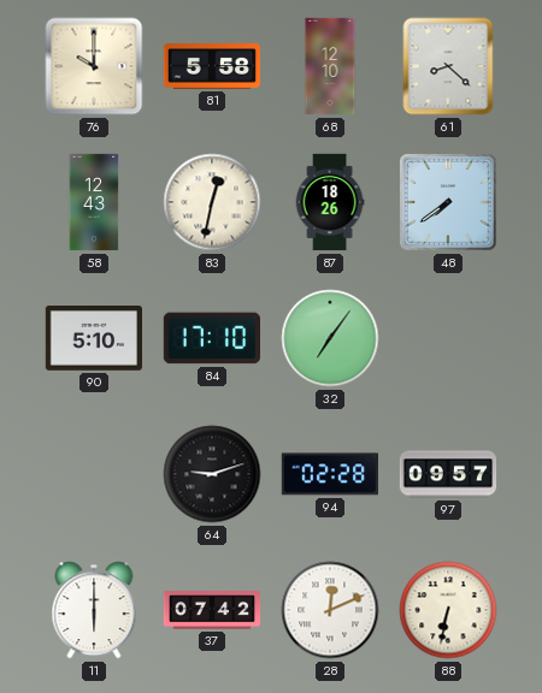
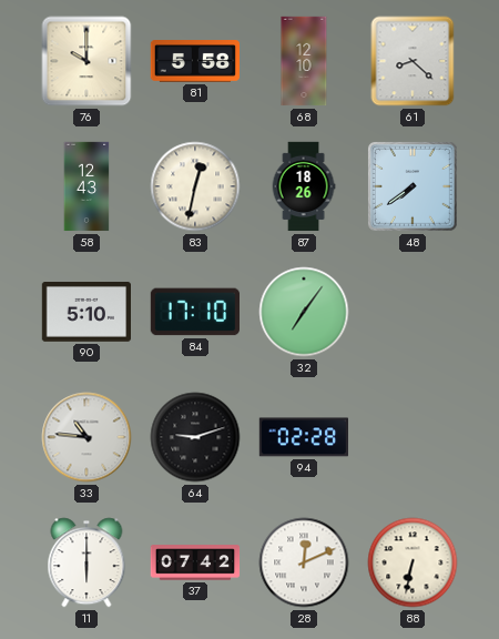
33: none -> 10:46
97: 09:57 -> none
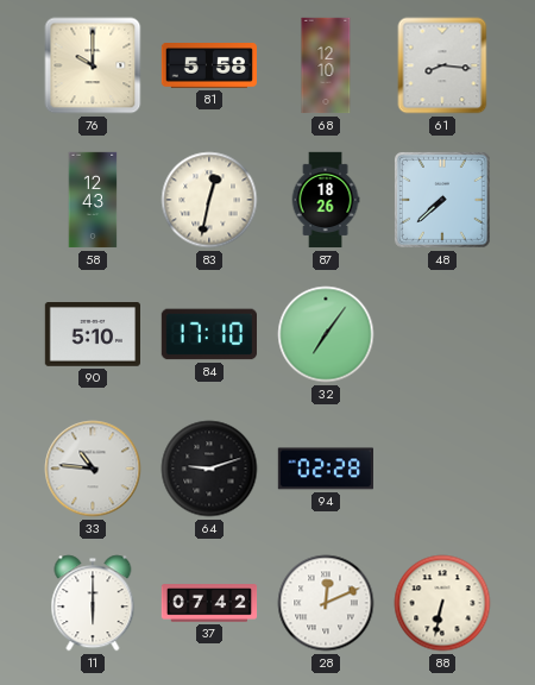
61: 8:22 -> 8:16
48: 7:39 -> 7:38
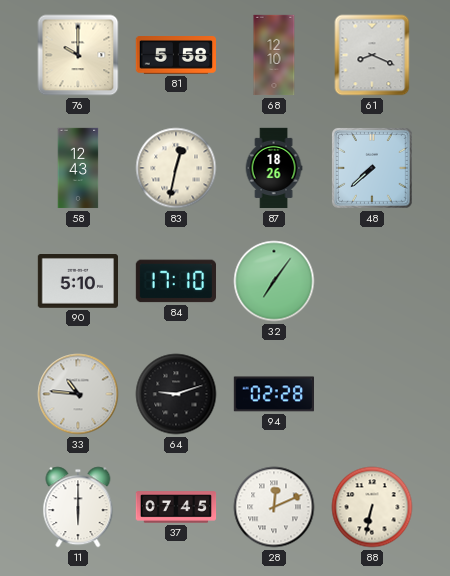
61: 8:16 -> 8:19
37: 07:42 -> 07:45
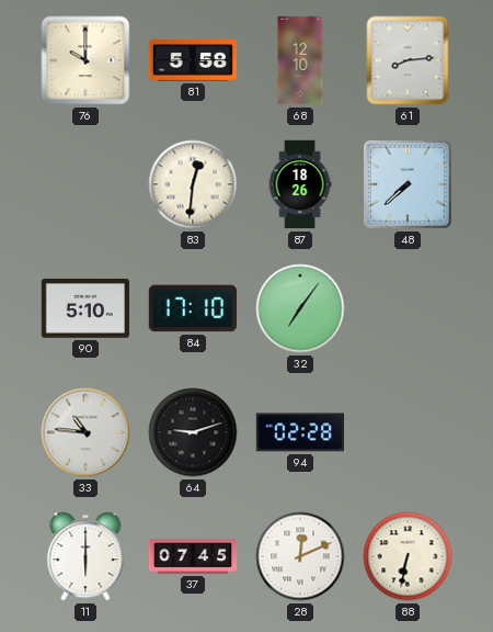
61: 8:19 -> 8:14
58: 12:43 -> none
83: 12:32 -> 12:31
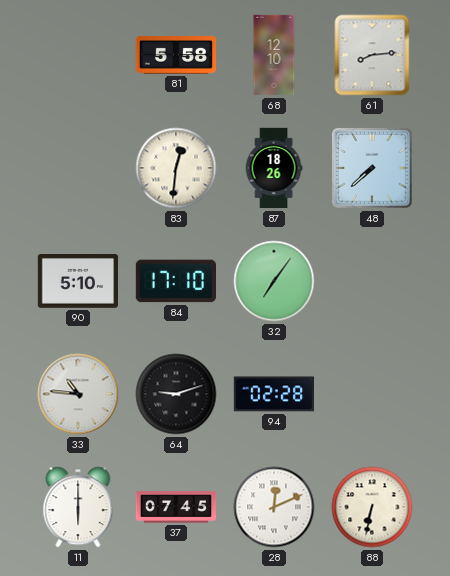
76: 10:00 -> none
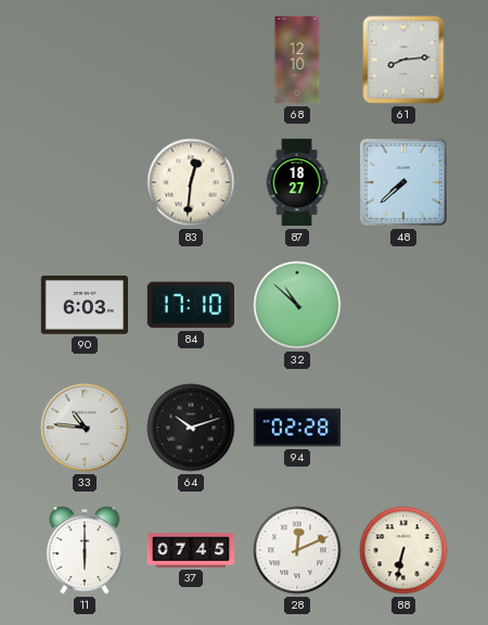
81: 5:58 -> none
87: 18:26 -> 18:27
90: 5:10 -> 6:03
32: 7:06 -> 10:52
64: 9:12 -> 10:12
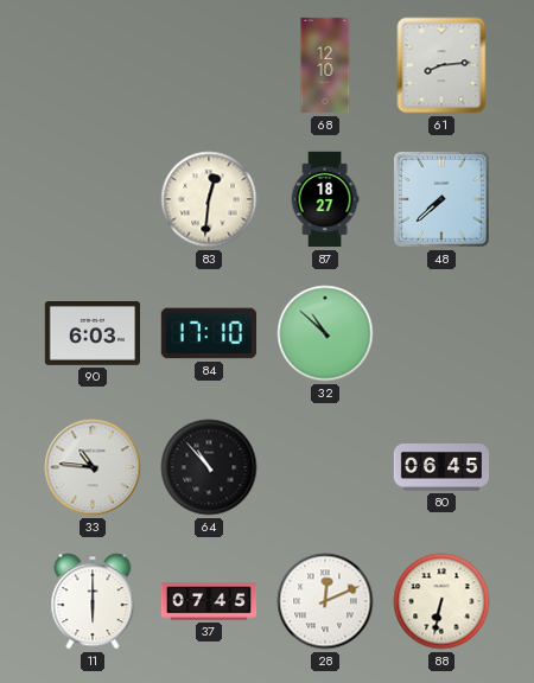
64: 10:12 -> 10:53
94: 02:28 -> none
80: none -> 06:45
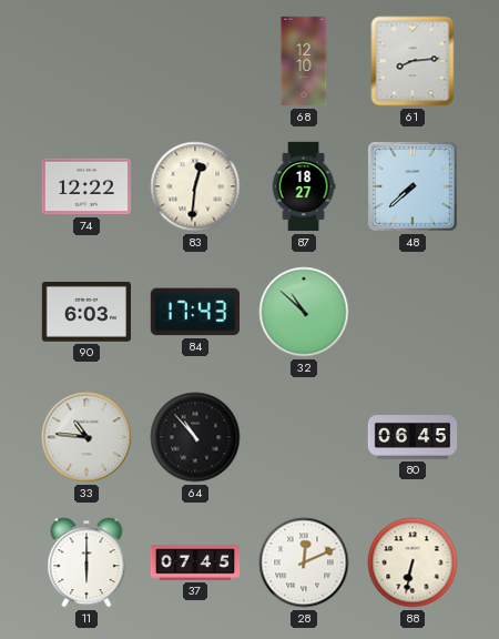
74: none -> 12:22
84: 17:10 -> 17:43
